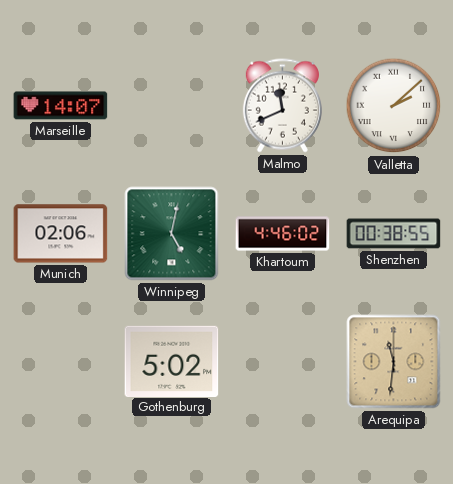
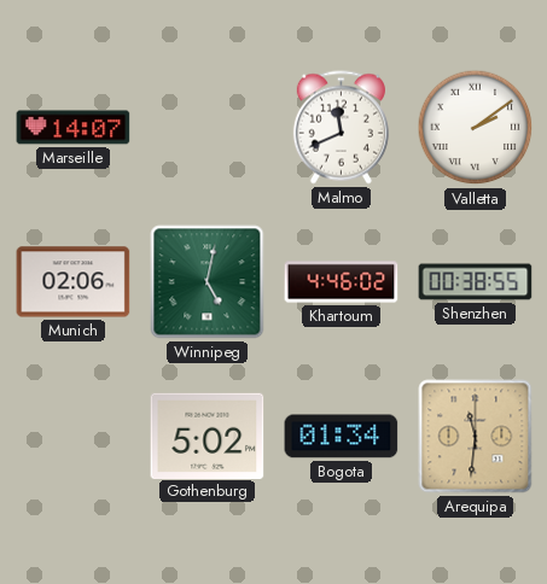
Valletta: 2:08 -> 2:09
Bogota: none -> 01:34
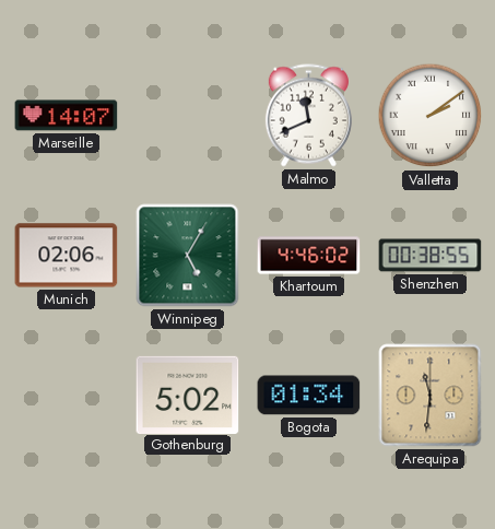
Winnipeg: 5:02 -> 5:05
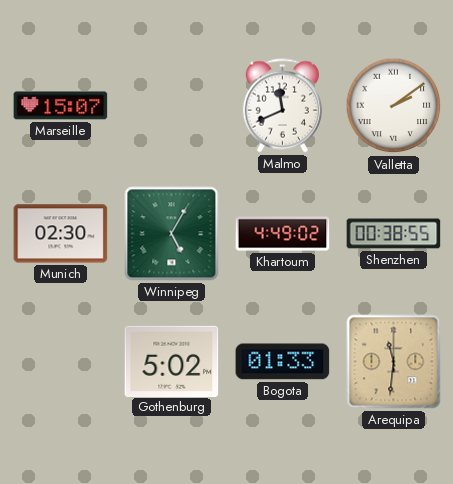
Marseille: 14:07 -> 15:07
Munich: 02:06 -> 02:30
Khartoum: 4:46 -> 4:49
Bogota: 01:34 -> 01:33
